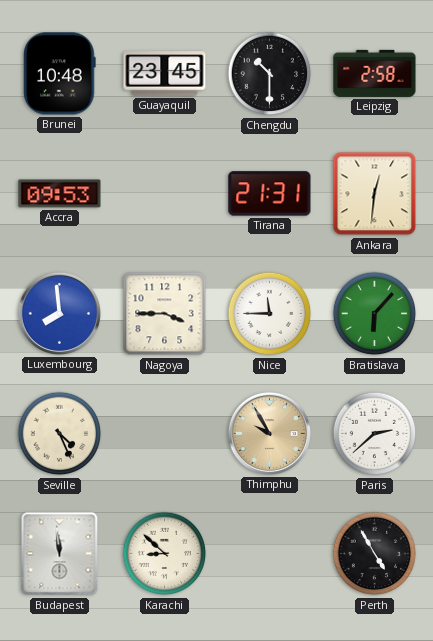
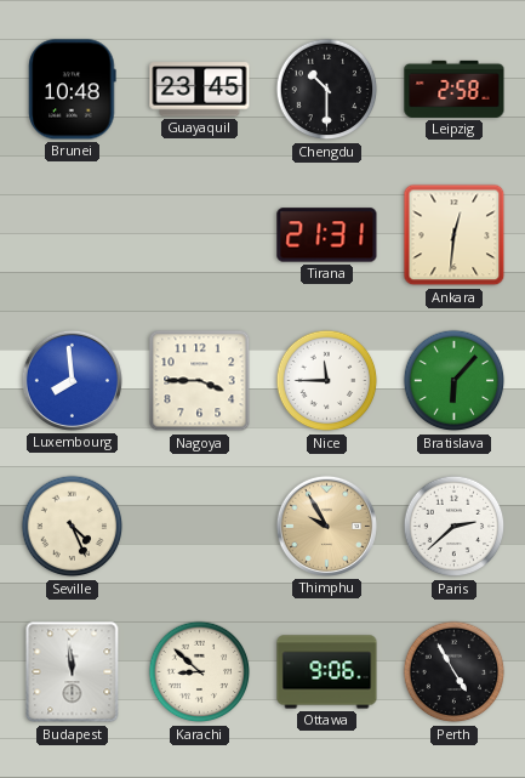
Accra: 09:53 -> none
Ottawa: none -> 9:06
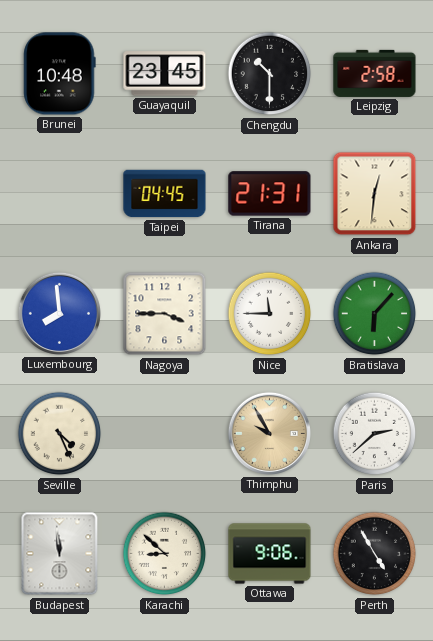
Taipei: none -> 04:45
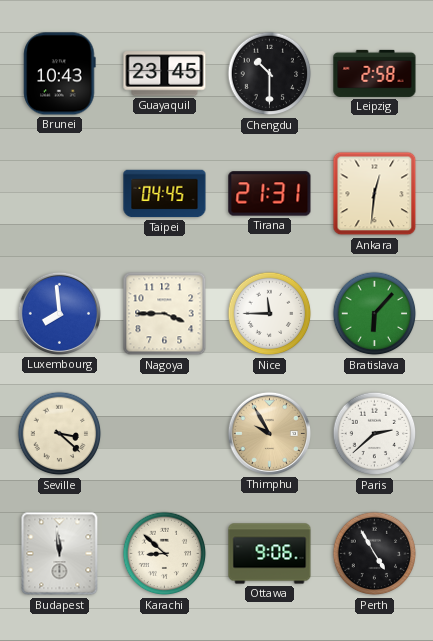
Brunei: 10:48 -> 10:43
Seville: 4:26 -> 3:22
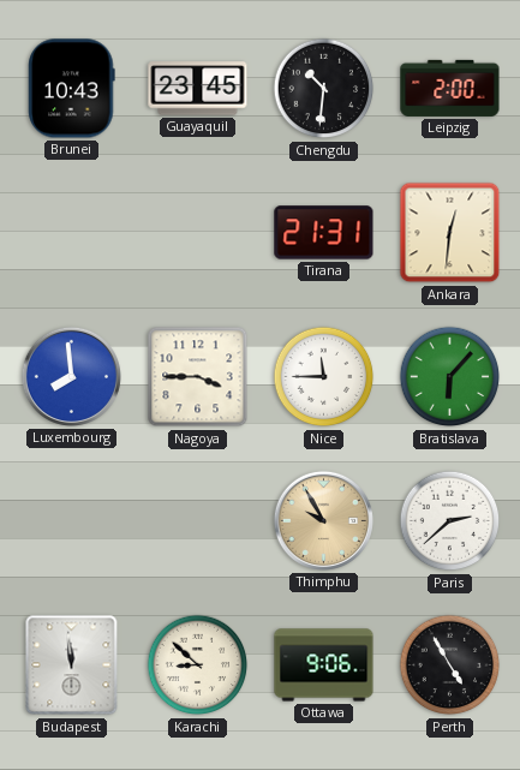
Chengdu: 10:30 -> 10:31
Leipzig: 2:58 -> 2:00
Taipei: 04:45 -> none
Seville: 3:22 -> none
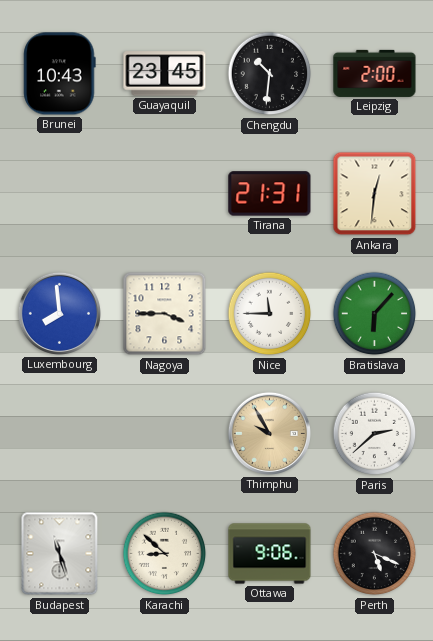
Budapest: 11:59 -> 11:27
Perth: 4:55 -> 5:19
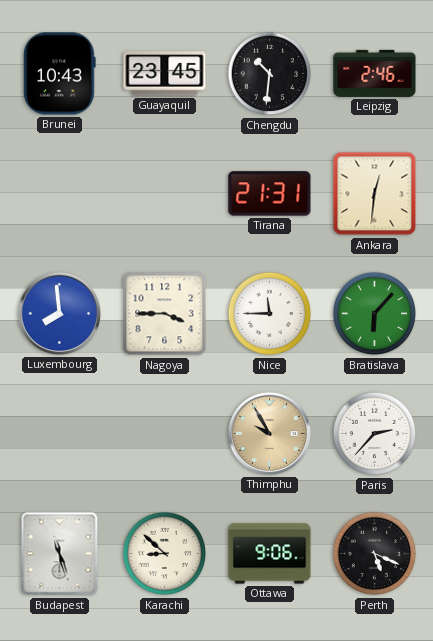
Leipzig: 2:00 -> 2:46
Paris: 2:38 -> 2:37
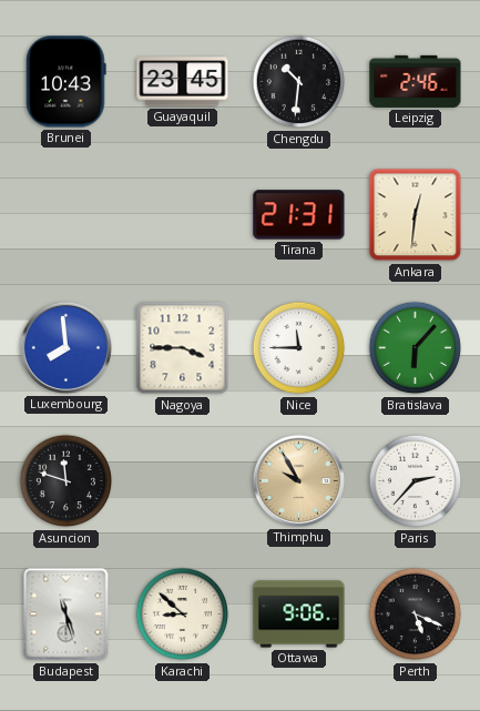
Asuncion: none -> 11:48
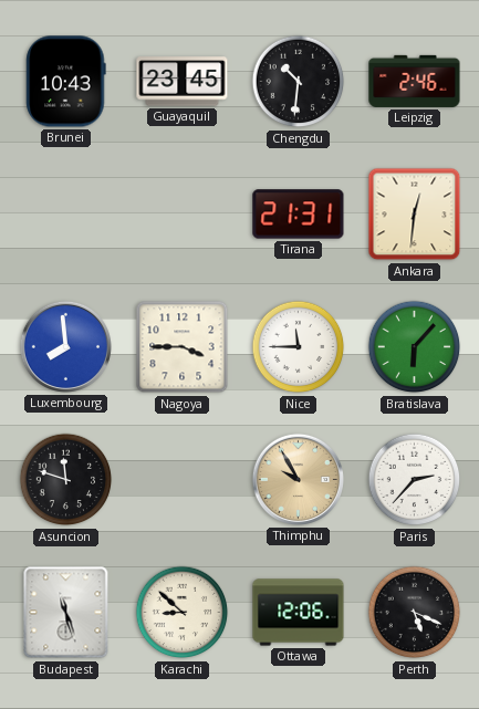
Ottawa: 9:06 -> 12:06
